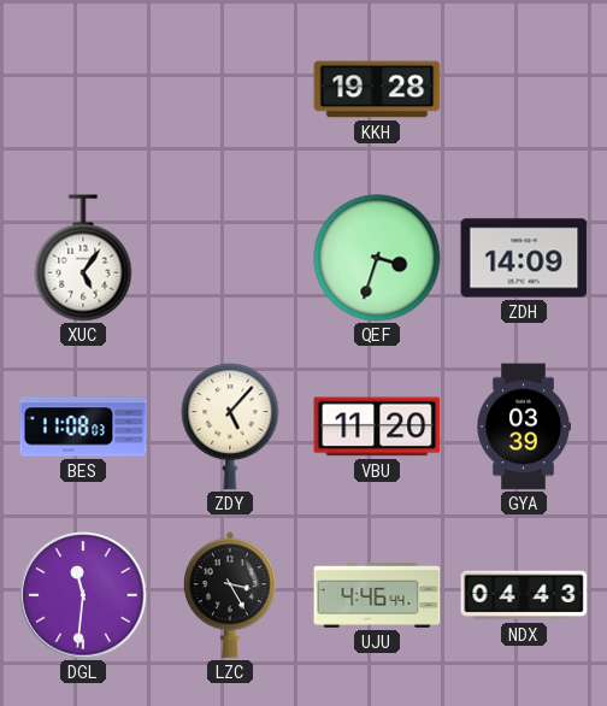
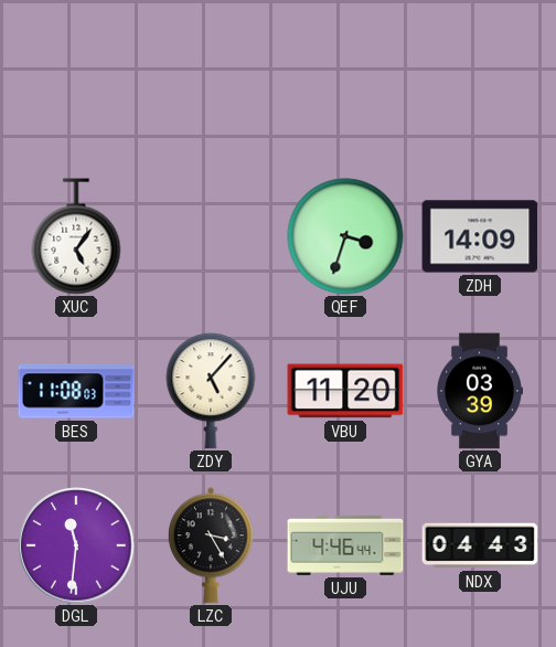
KKH: 19:28 -> none
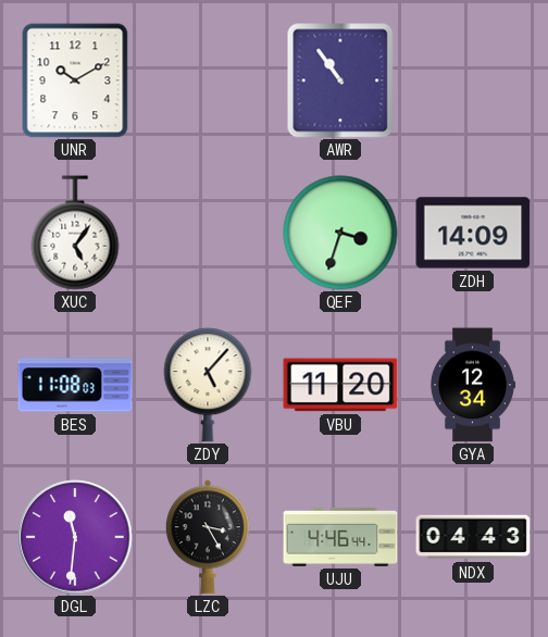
UNR: none -> 10:10
AWR: none -> 10:54
GYA: 03:39 -> 12:34
